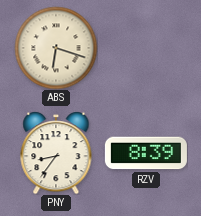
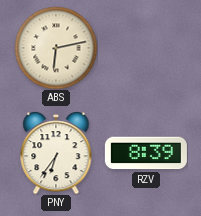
ABS: 6:18 -> 6:13
PNY: 8:36 -> 6:36
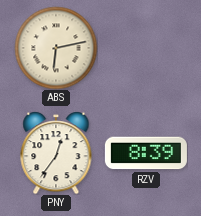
PNY: 6:36 -> 12:36
